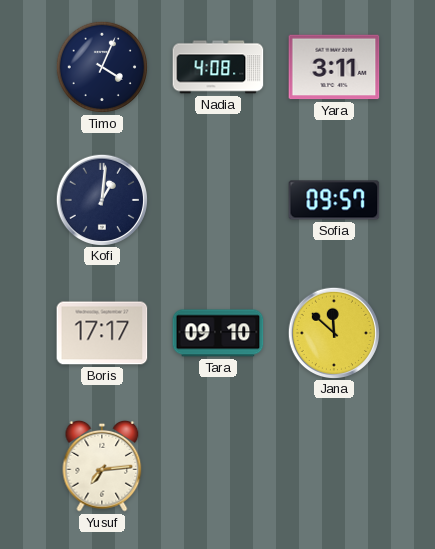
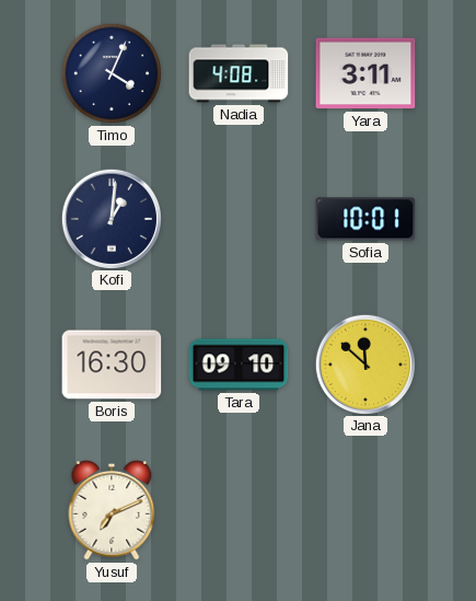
Sofia: 09:57 -> 10:01
Boris: 17:17 -> 16:30
Yusuf: 7:14 -> 7:11
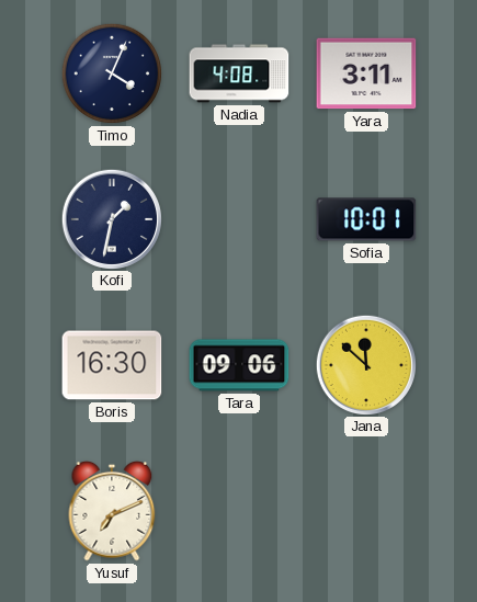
Kofi: 1:01 -> 1:32
Tara: 09:10 -> 09:06
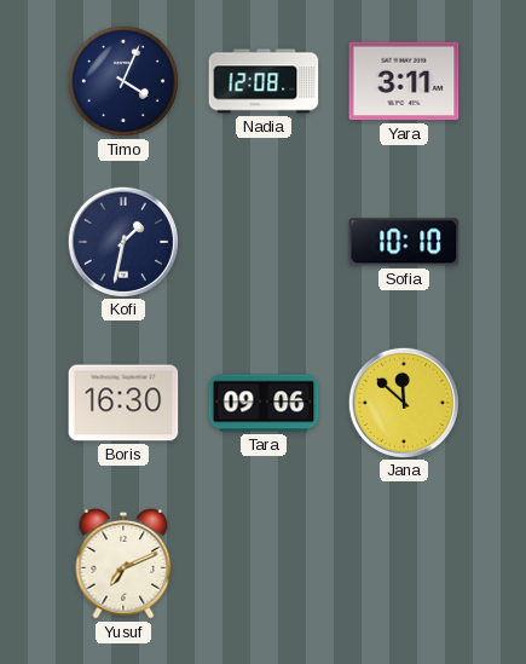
Nadia: 4:08 -> 12:08
Sofia: 10:01 -> 10:10
